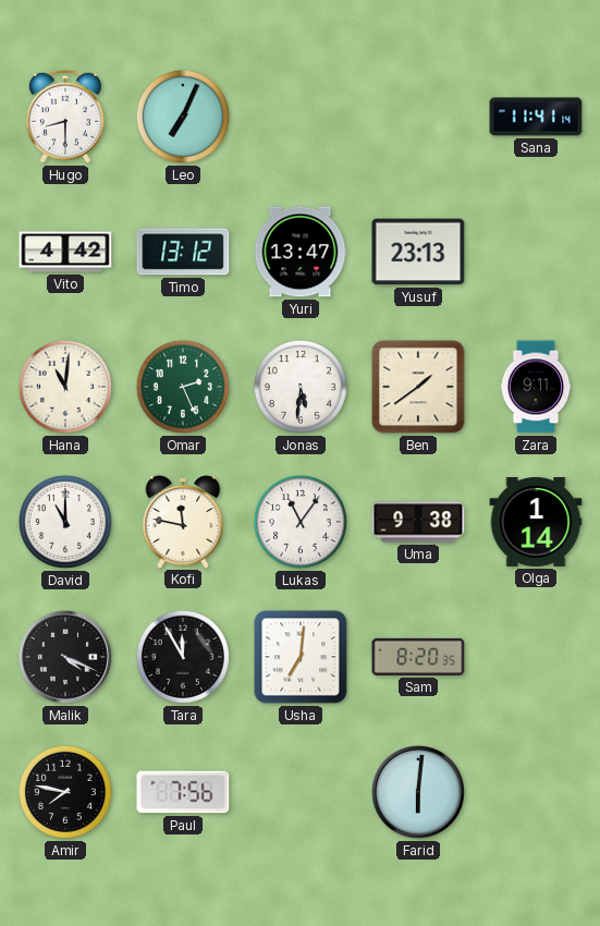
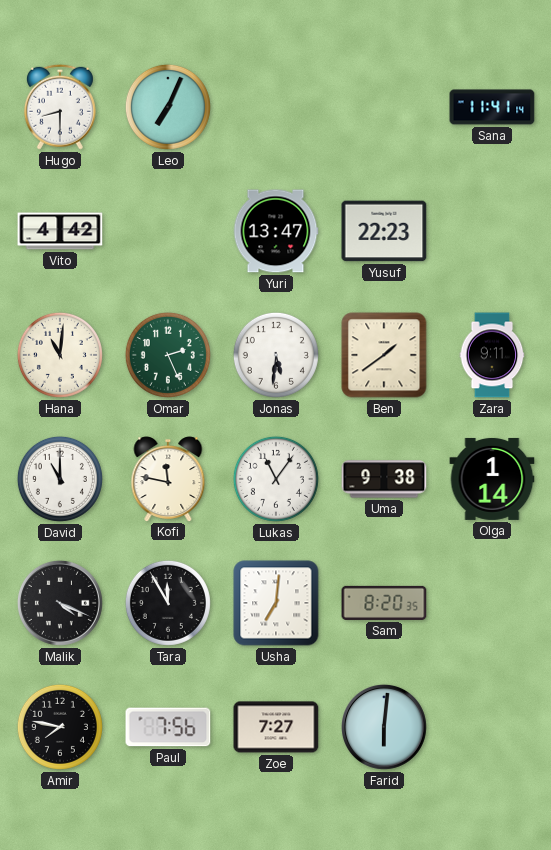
Timo: 13:12 -> none
Yusuf: 23:13 -> 22:23
Zoe: none -> 7:27
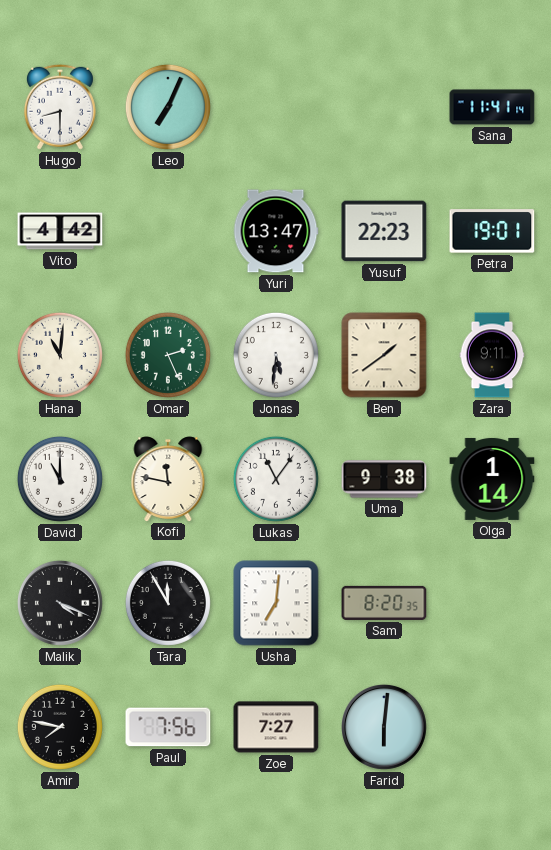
Petra: none -> 19:01
